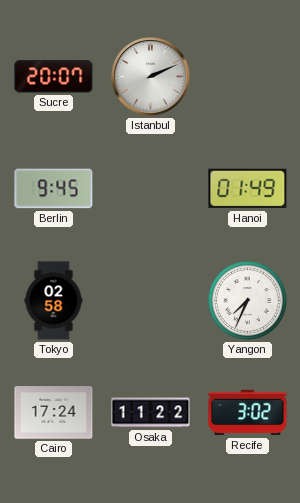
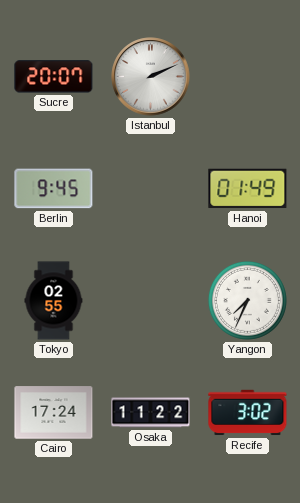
Tokyo: 02:58 -> 02:55
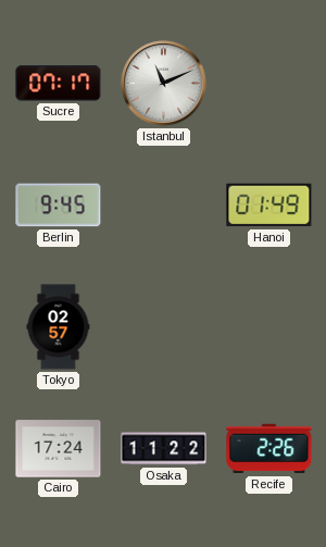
Sucre: 20:07 -> 07:17
Istanbul: 2:11 -> 11:11
Tokyo: 02:55 -> 02:57
Yangon: 7:34 -> none
Recife: 3:02 -> 2:26
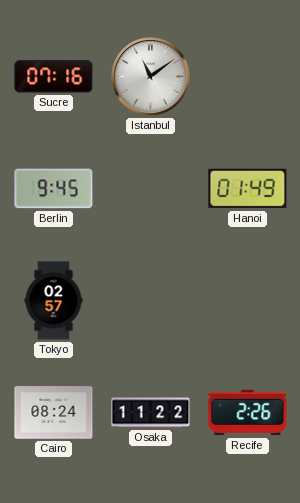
Sucre: 07:17 -> 07:16
Istanbul: 11:11 -> 11:09
Cairo: 17:24 -> 08:24
